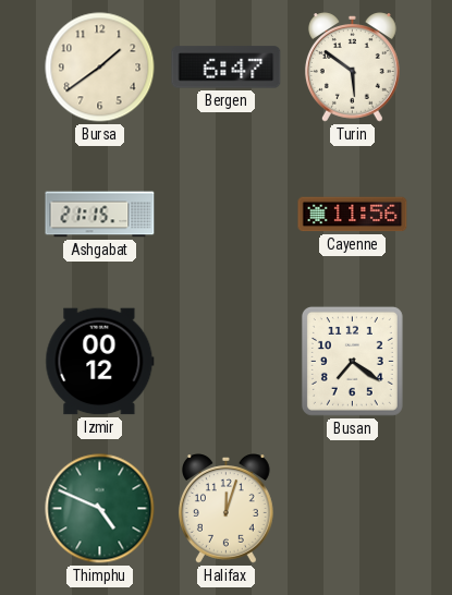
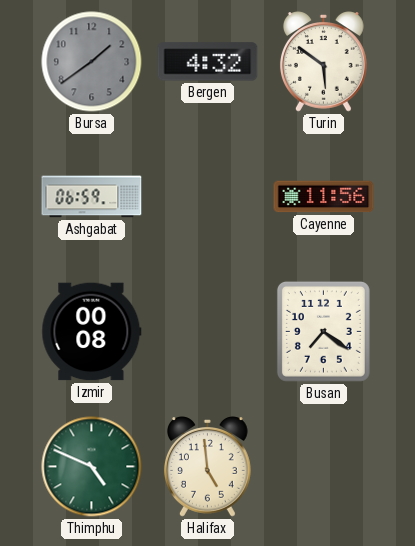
Bursa dial: cream -> grey
Bergen: 6:47 -> 4:32
Ashgabat: 21:15 -> 06:59
Izmir: 00:12 -> 00:08
Halifax: 12:03 -> 4:59
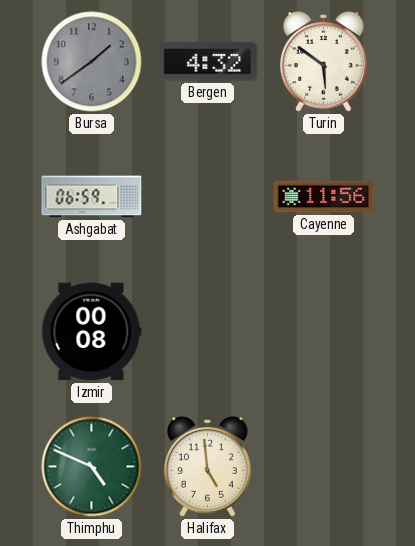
Busan: 7:21 -> none
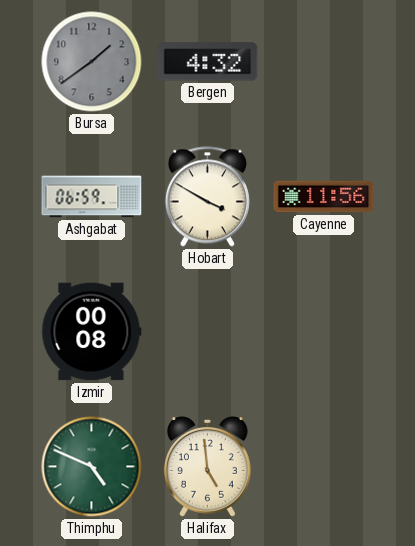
Turin: 5:51 -> none
Hobart: none -> 3:50
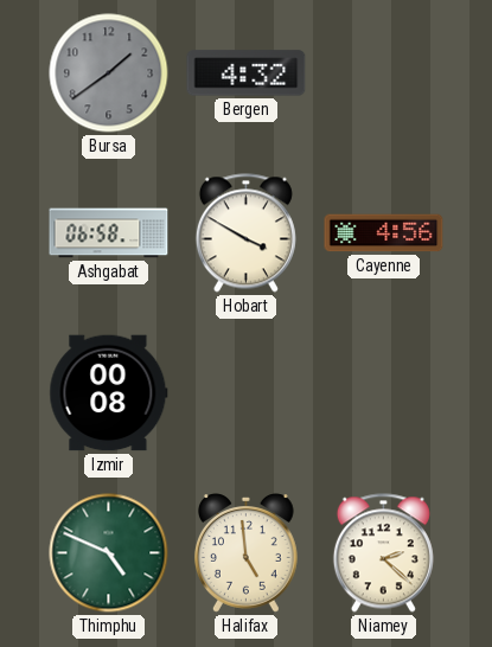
Ashgabat: 06:59 -> 06:58
Cayenne: 11:56 -> 4:56
Niamey: none -> 2:22
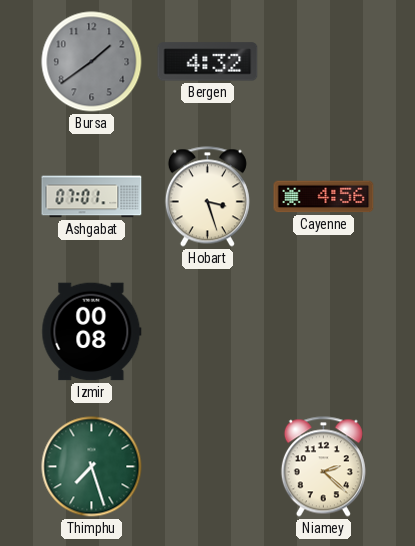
Ashgabat: 06:58 -> 07:01
Hobart: 3:50 -> 3:27
Thimphu: 4:49 -> 7:27
Halifax: 4:59 -> none
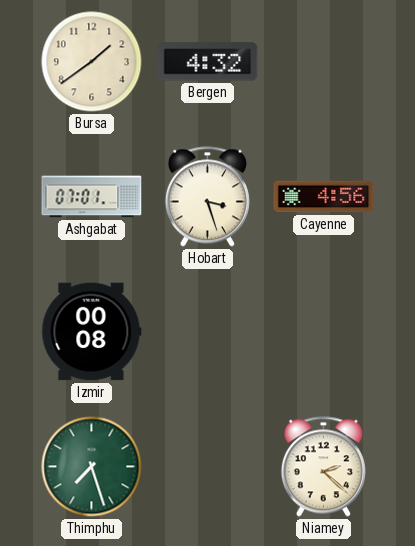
Bursa dial: grey -> cream
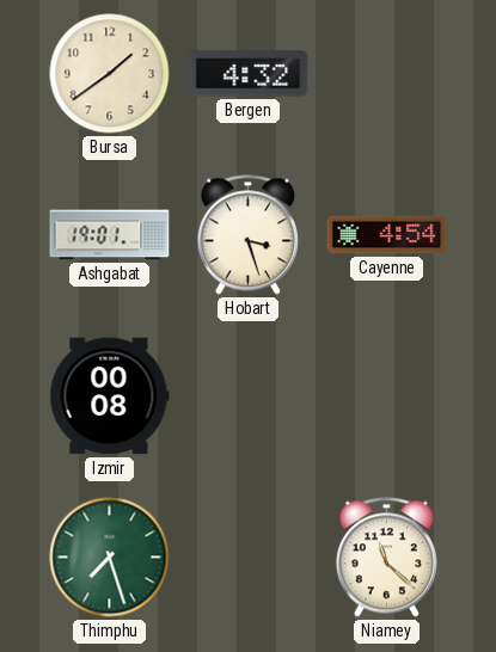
Ashgabat: 07:01 -> 19:01
Cayenne: 4:56 -> 4:54
Niamey: 2:22 -> 11:22
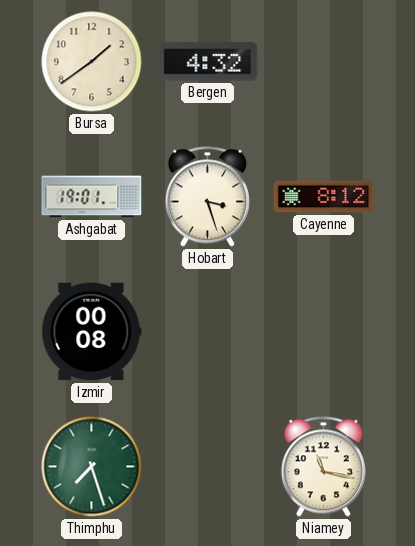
Cayenne: 4:54 -> 8:12
Niamey: 11:22 -> 11:17
